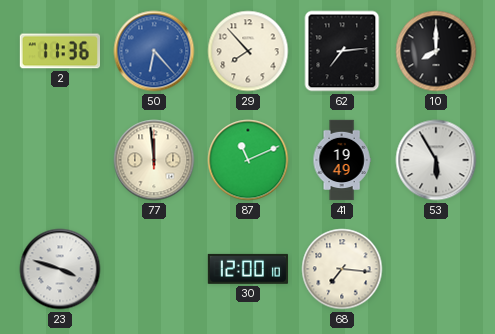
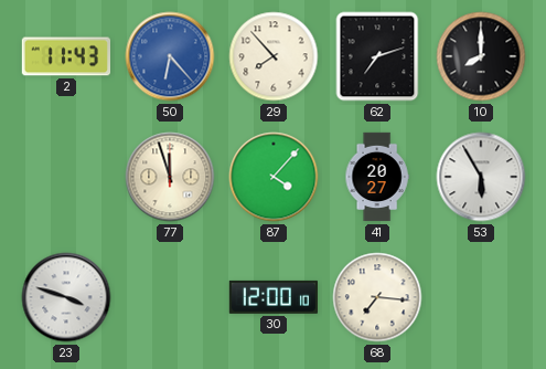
2: 11:36 -> 11:43
62: 7:14 -> 7:12
77: 11:59 -> 11:57
87: 11:11 -> 4:07
41: 19:49 -> 20:27
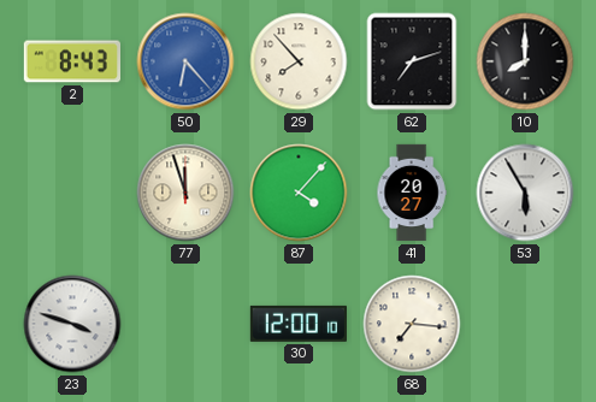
2: 11:43 -> 8:43
